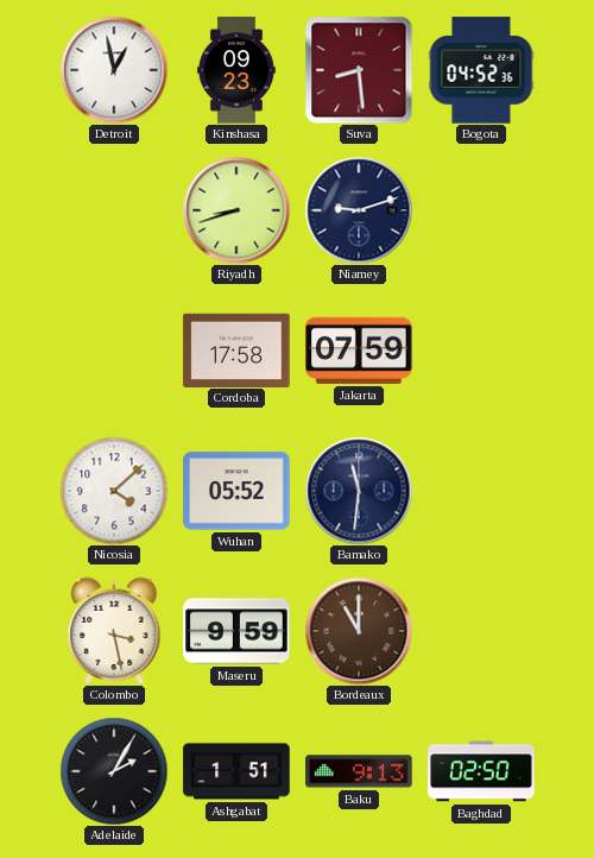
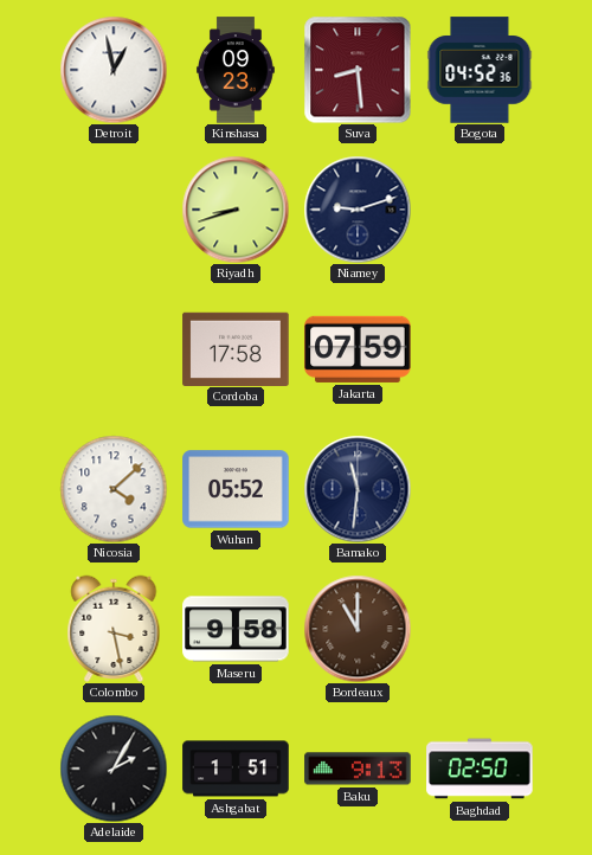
Maseru: 9:59 -> 9:58
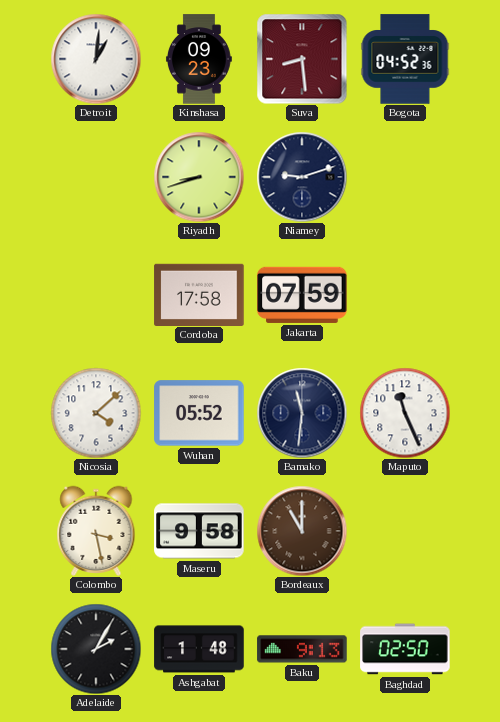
Detroit: 12:58 -> 1:01
Maputo: none -> 11:26
Ashgabat: 1:51 -> 1:48
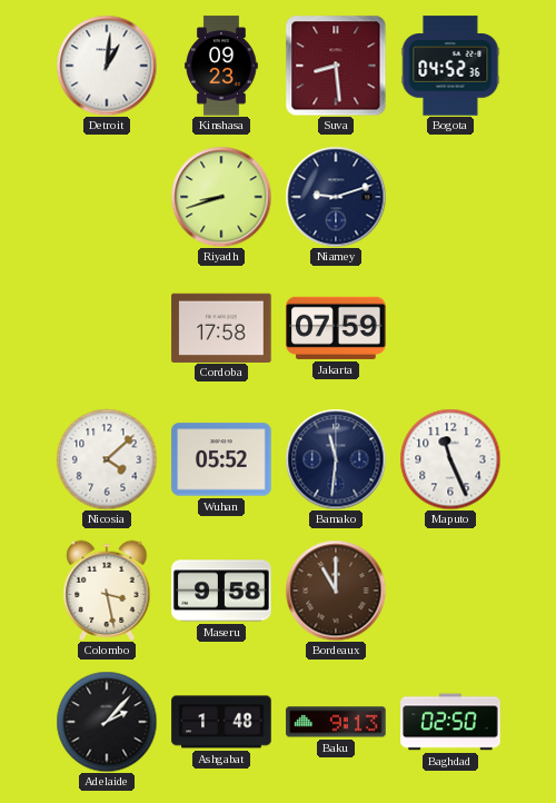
Adelaide: 2:05 -> 2:07
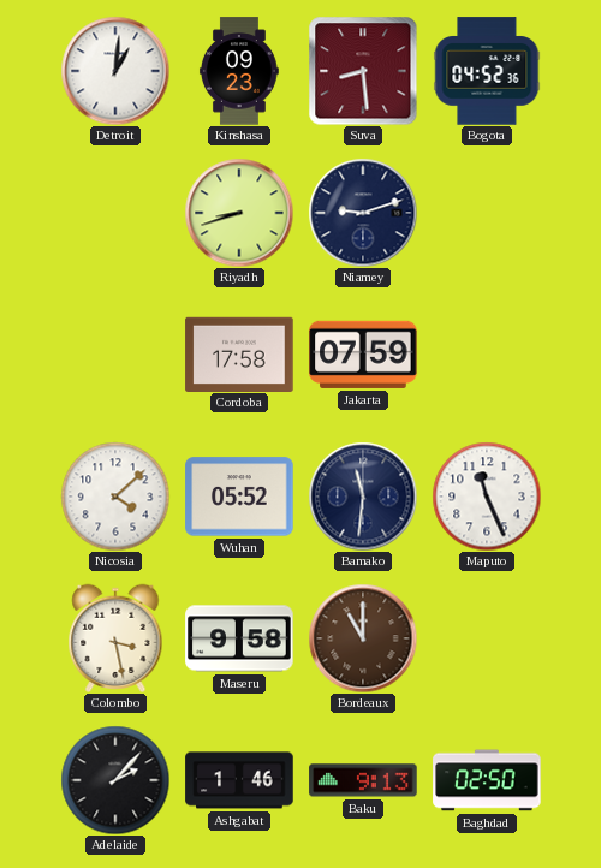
Ashgabat: 1:48 -> 1:46
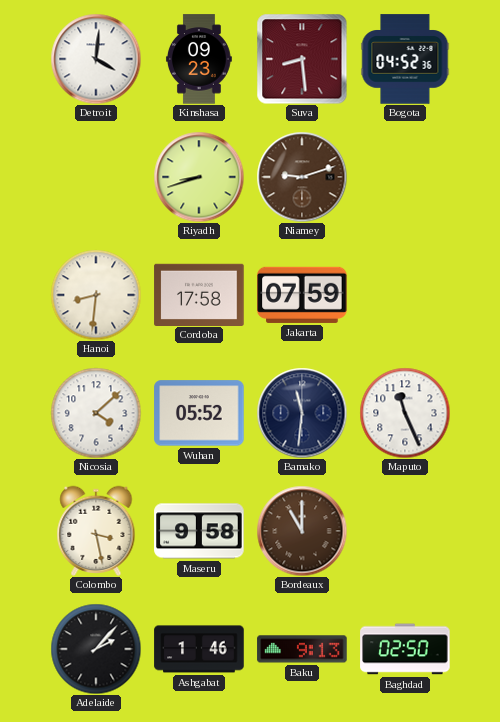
Detroit: 1:01 -> 4:01
Niamey dial: navy -> brown
Hanoi: none -> 8:31
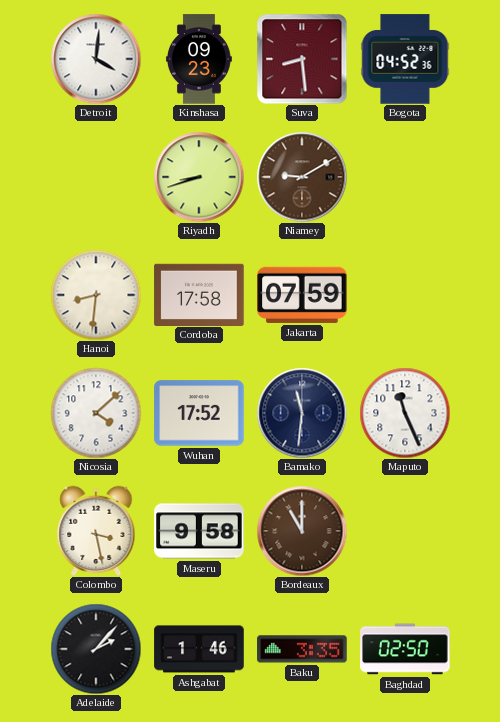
Niamey: 9:12 -> 9:10
Wuhan: 05:52 -> 17:52
Baku: 9:13 -> 3:35
